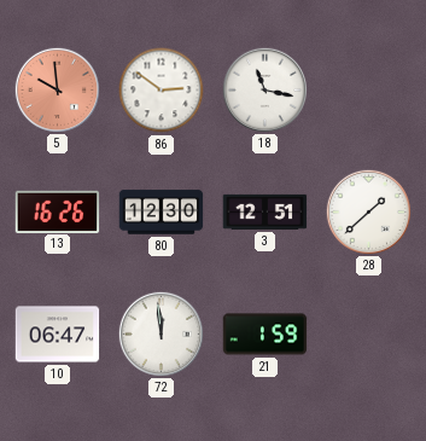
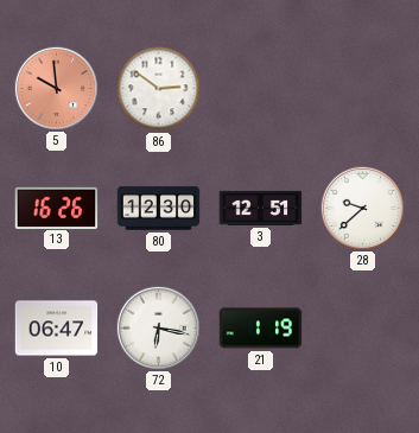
18: 11:17 -> none
28: 1:38 -> 9:38
72: 11:59 -> 6:17
21: 1:59 -> 1:19
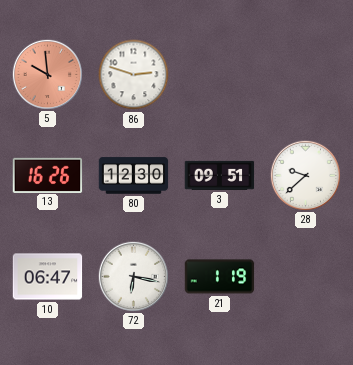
86: 2:51 -> 2:48
3: 12:51 -> 09:51
